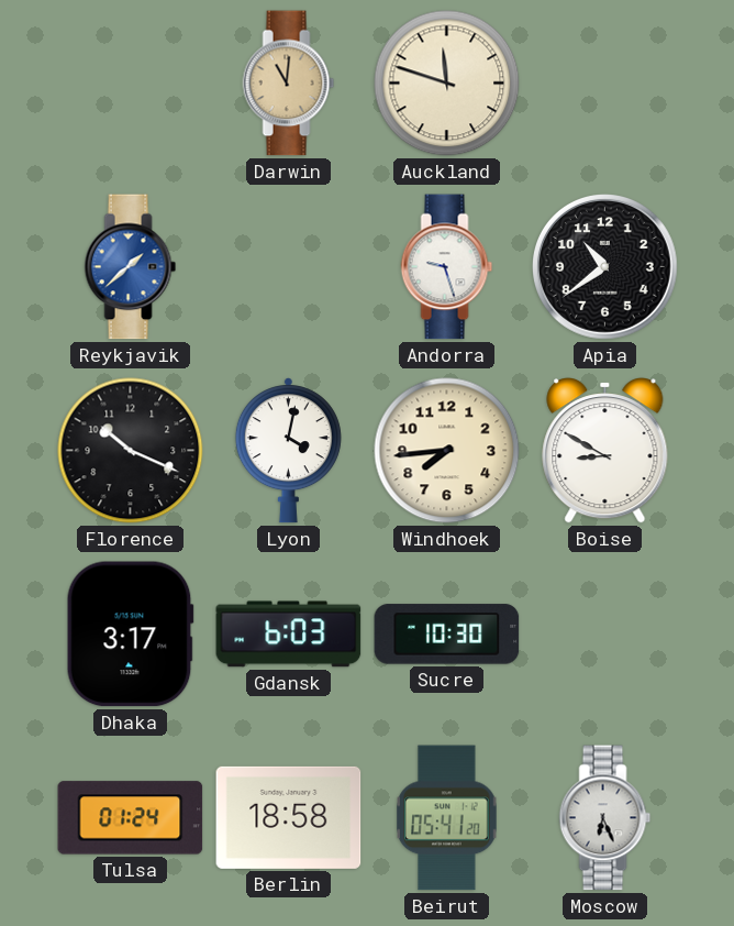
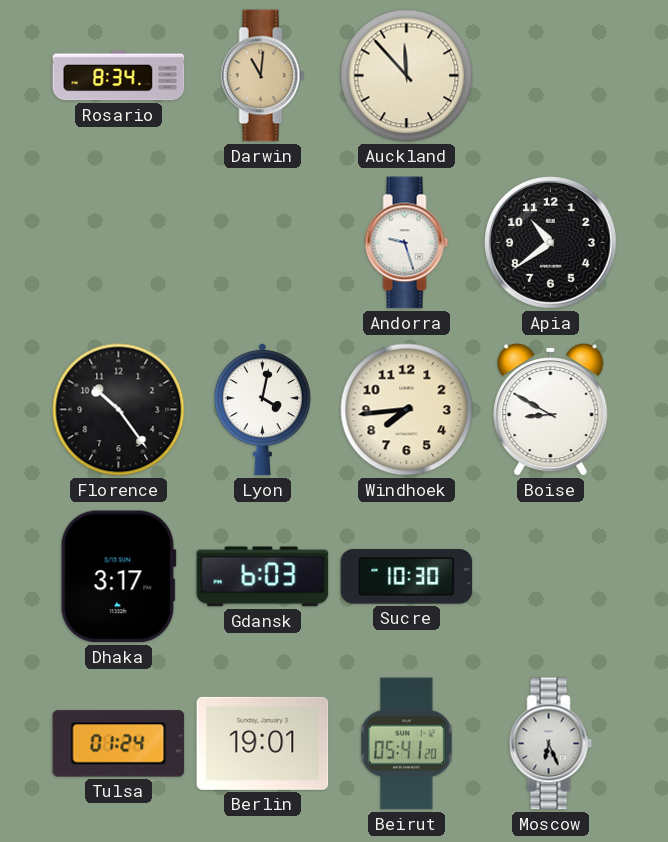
Rosario: none -> 8:34
Auckland: 11:48 -> 11:53
Reykjavik: 1:38 -> none
Florence: 10:19 -> 10:24
Berlin: 18:58 -> 19:01
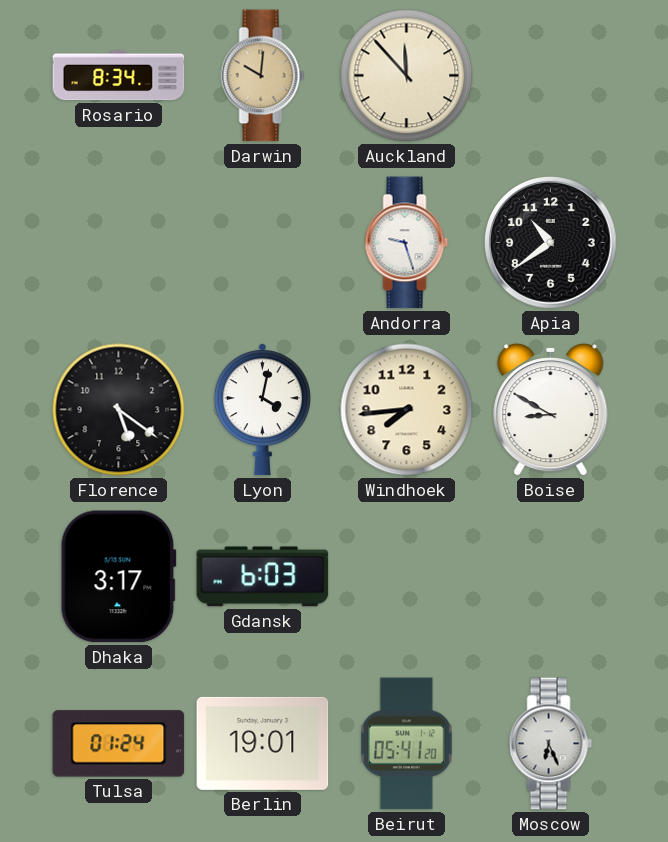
Darwin: 11:01 -> 10:01
Florence: 10:24 -> 5:21
Sucre: 10:30 -> none
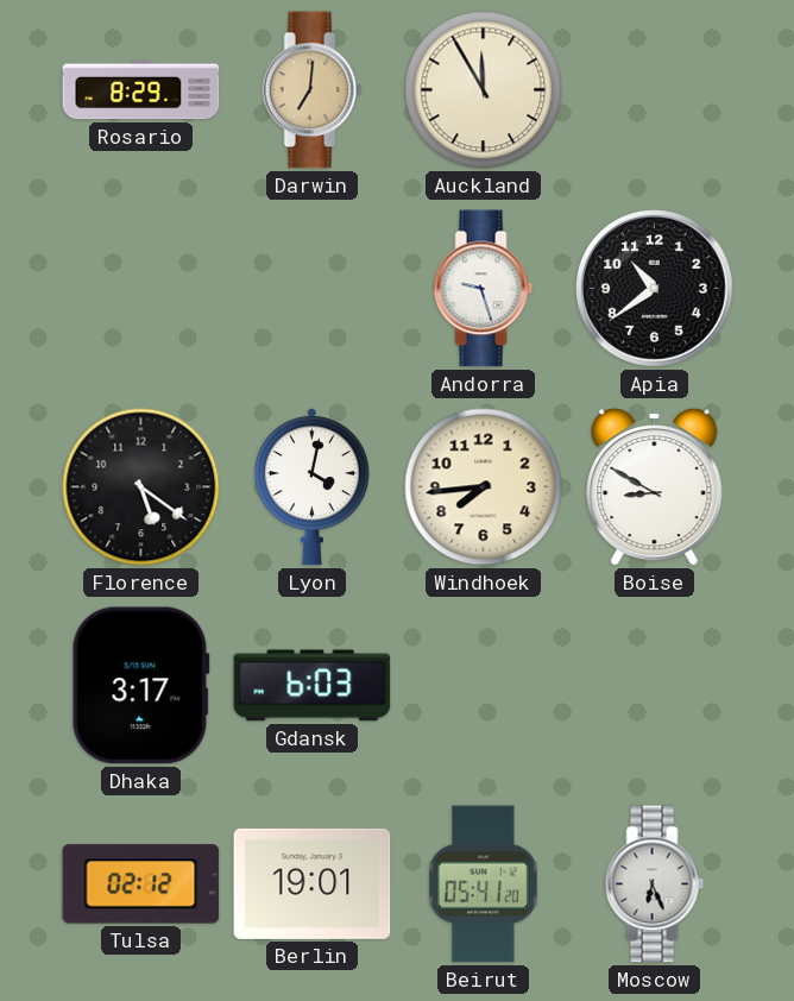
Rosario: 8:34 -> 8:29
Darwin: 10:01 -> 7:01
Auckland: 11:53 -> 11:55
Tulsa: 01:24 -> 02:12
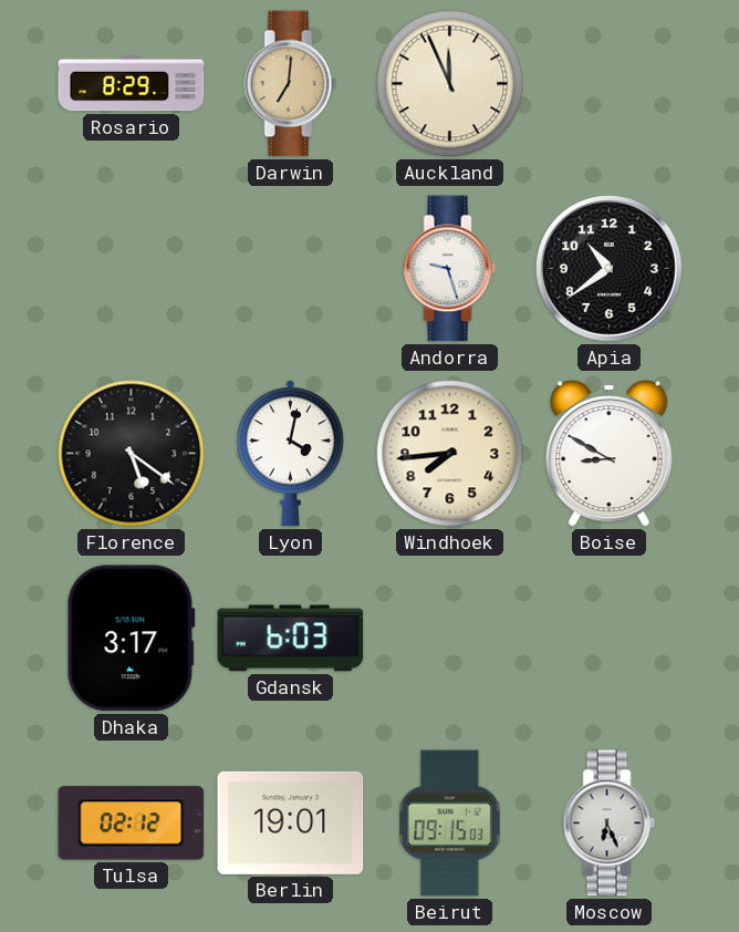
Auckland: 11:55 -> 11:56
Beirut: 05:41 -> 09:15
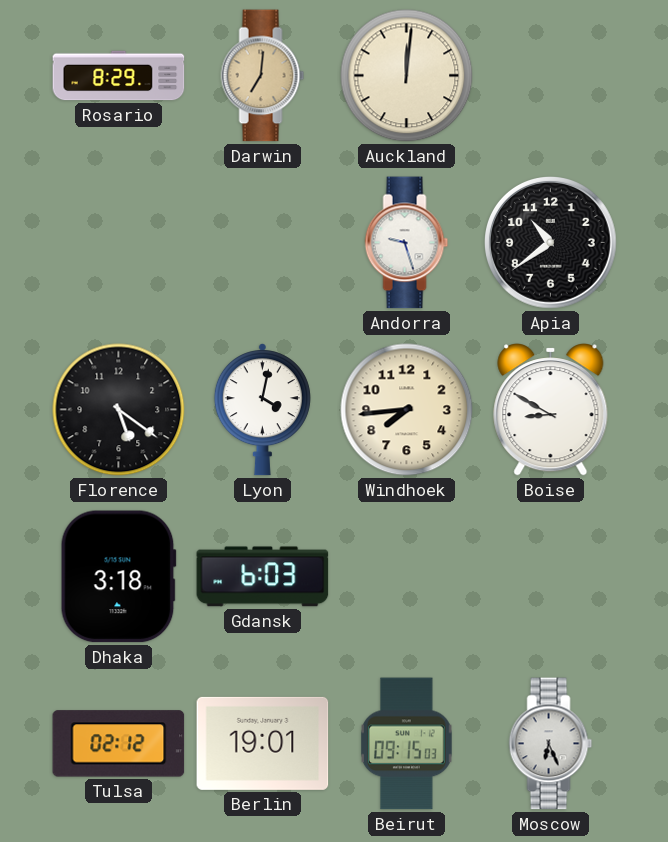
Auckland: 11:56 -> 12:01
Dhaka: 3:17 -> 3:18
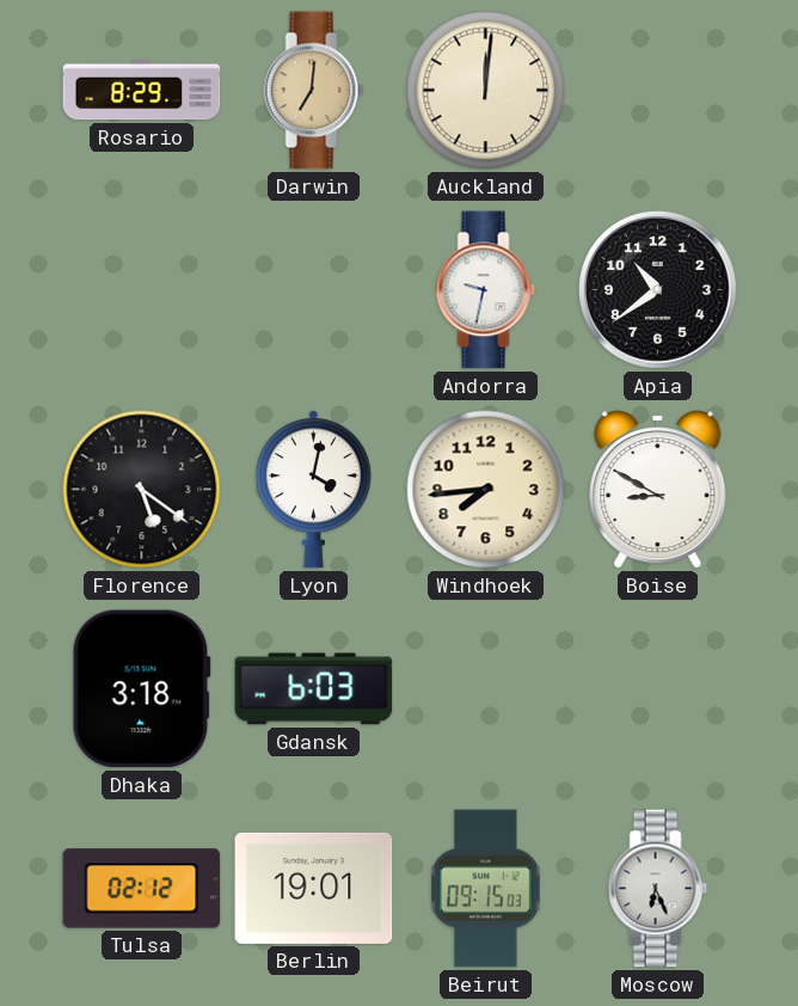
Andorra: 9:27 -> 9:32
